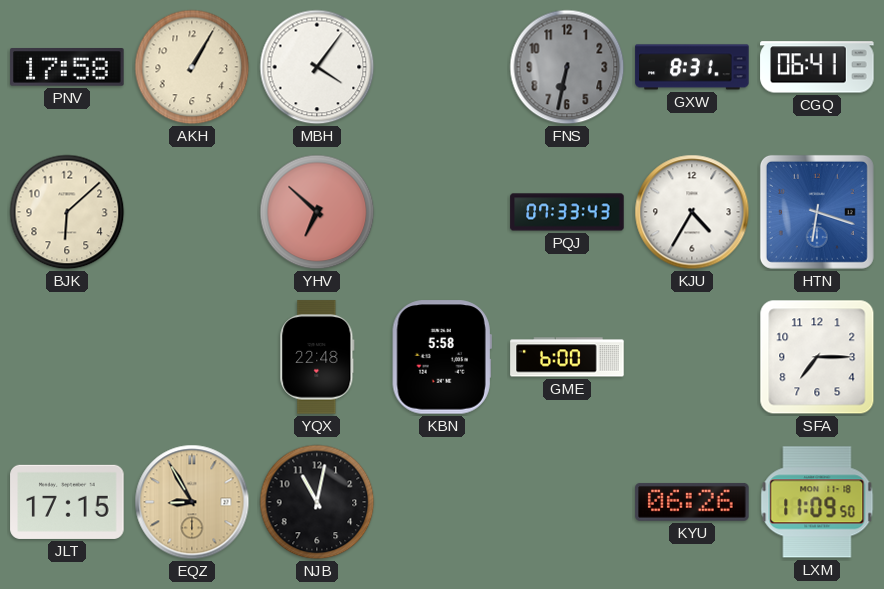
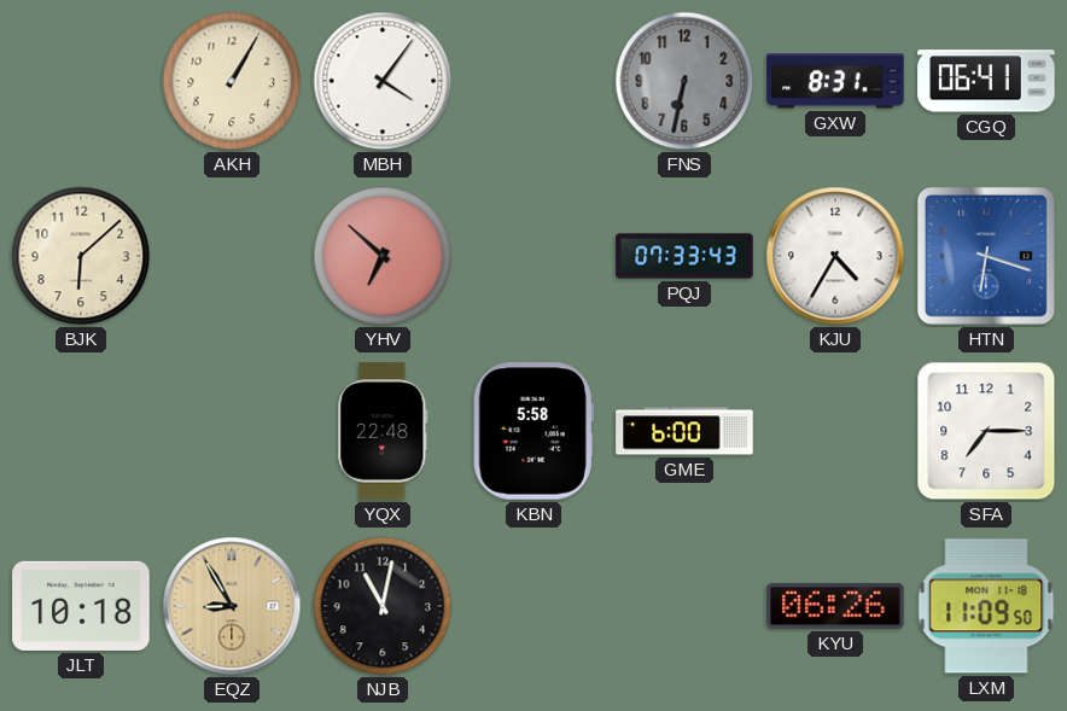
PNV: 17:58 -> none
JLT: 17:15 -> 10:18
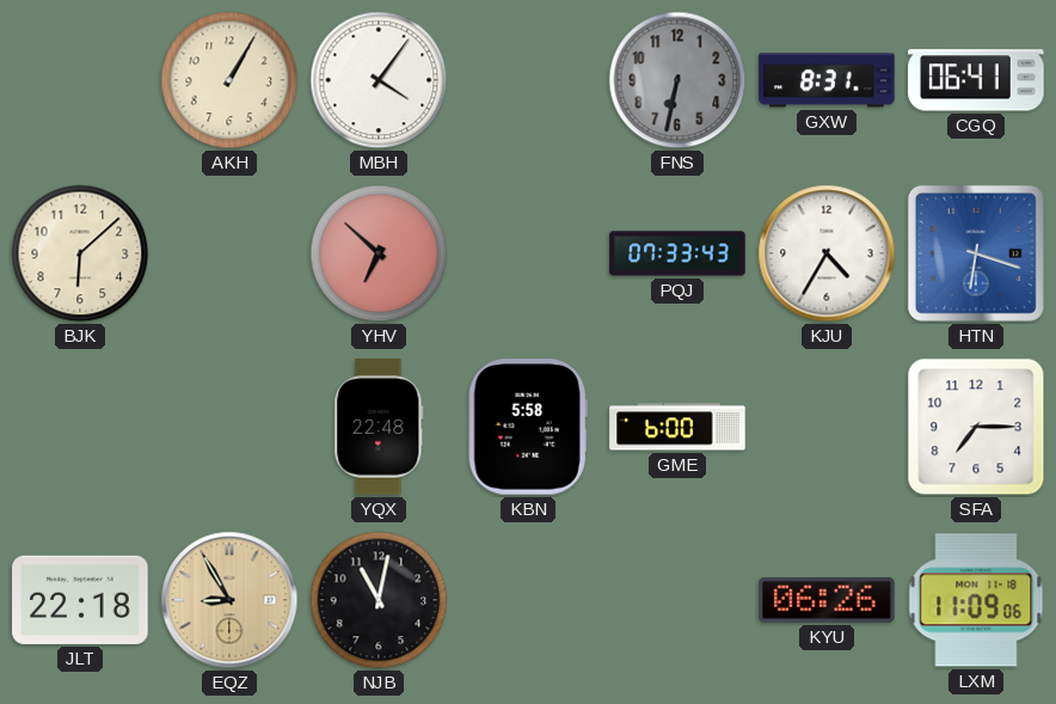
JLT: 10:18 -> 22:18
LXM: 11:09:50 -> 11:09:06
